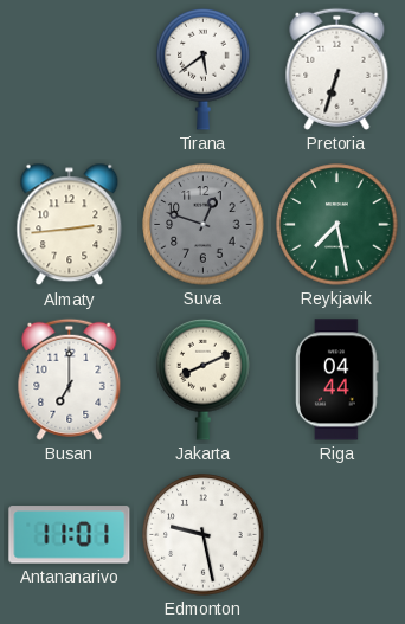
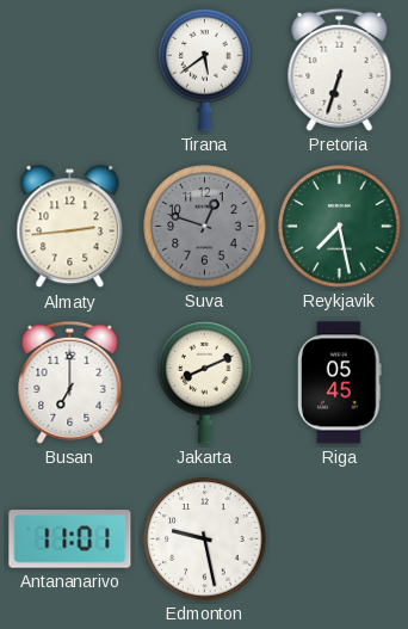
Riga: 04:44 -> 05:45
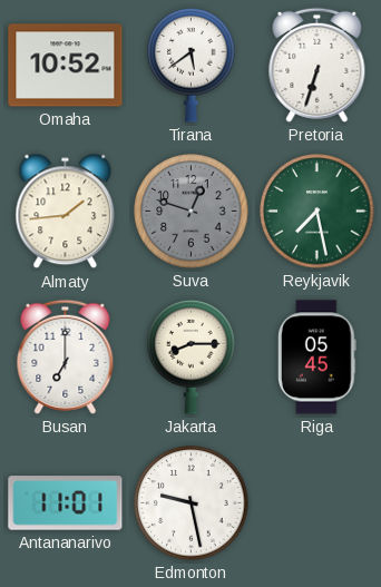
Omaha: none -> 10:52
Almaty: 2:44 -> 1:44
Jakarta: 8:11 -> 8:15
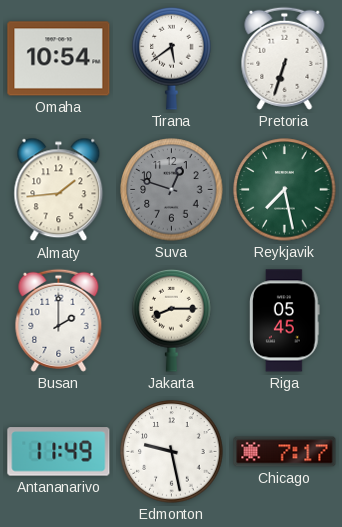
Omaha: 10:52 -> 10:54
Busan: 7:00 -> 2:00
Antananarivo: 11:01 -> 11:49
Chicago: none -> 7:17
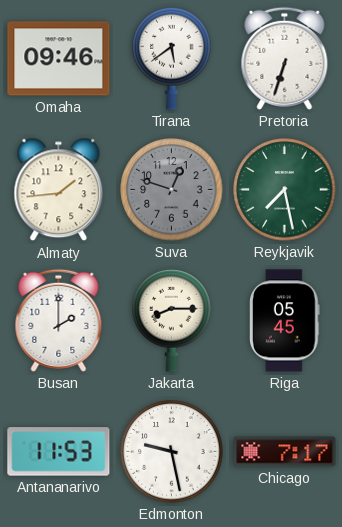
Omaha: 10:54 -> 09:46
Antananarivo: 11:49 -> 11:53
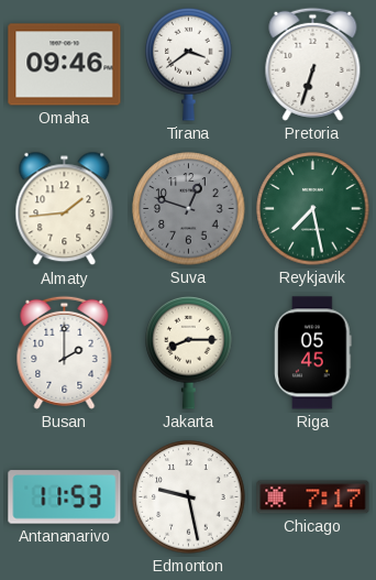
Tirana: 5:39 -> 3:39
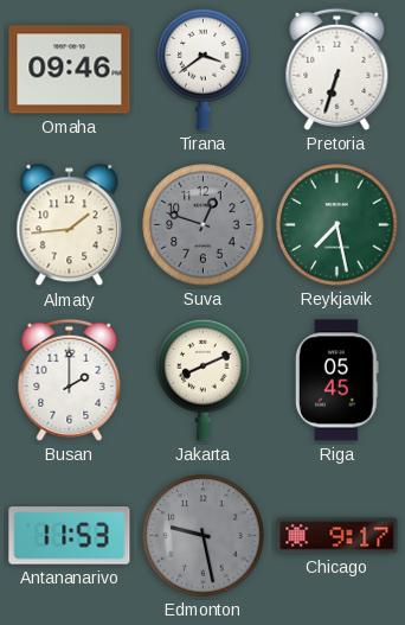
Jakarta: 8:15 -> 8:11
Edmonton dial: white -> grey
Chicago: 7:17 -> 9:17
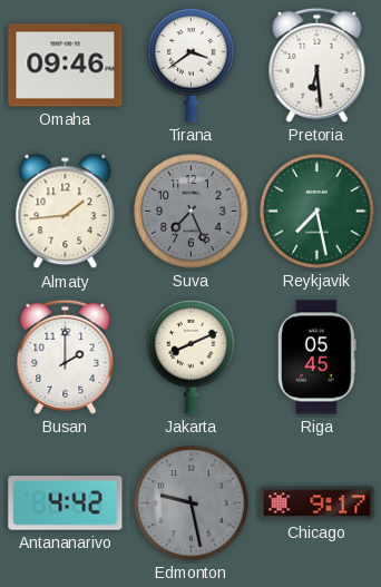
Pretoria: 6:33 -> 6:29
Suva: 12:48 -> 7:26
Antananarivo: 11:53 -> 4:42
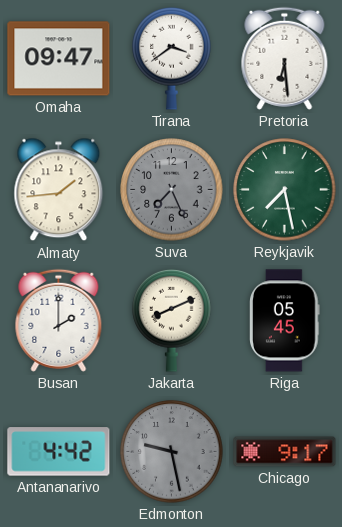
Omaha: 09:46 -> 09:47
